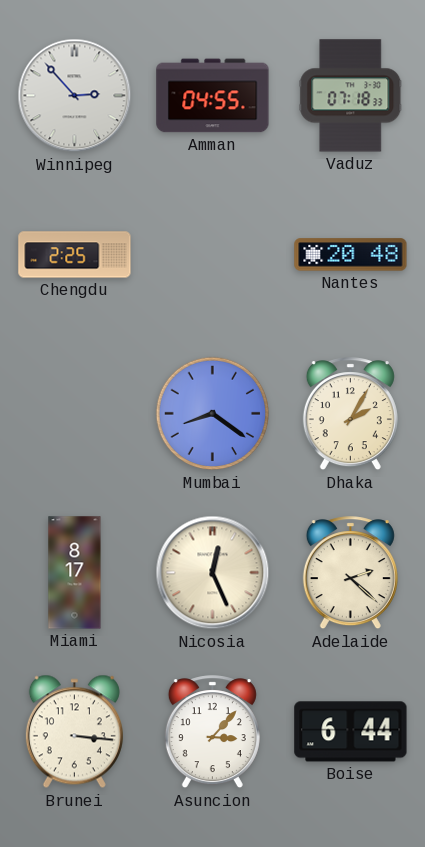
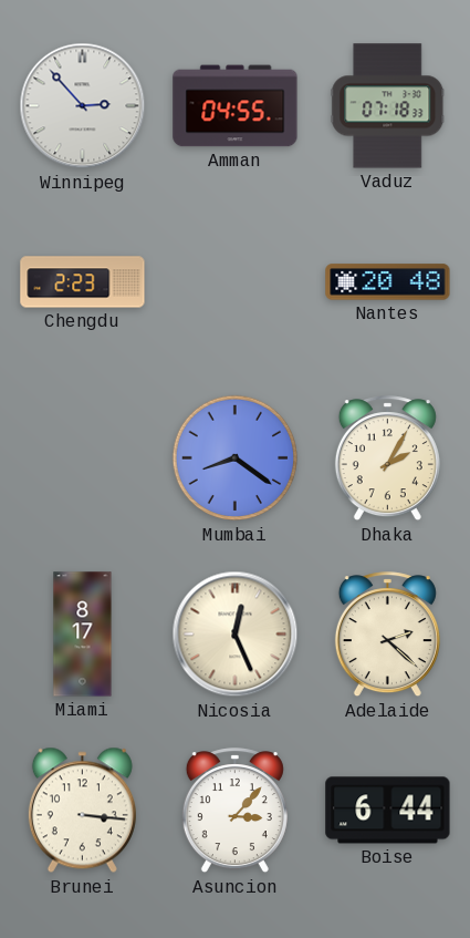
Chengdu: 2:25 -> 2:23
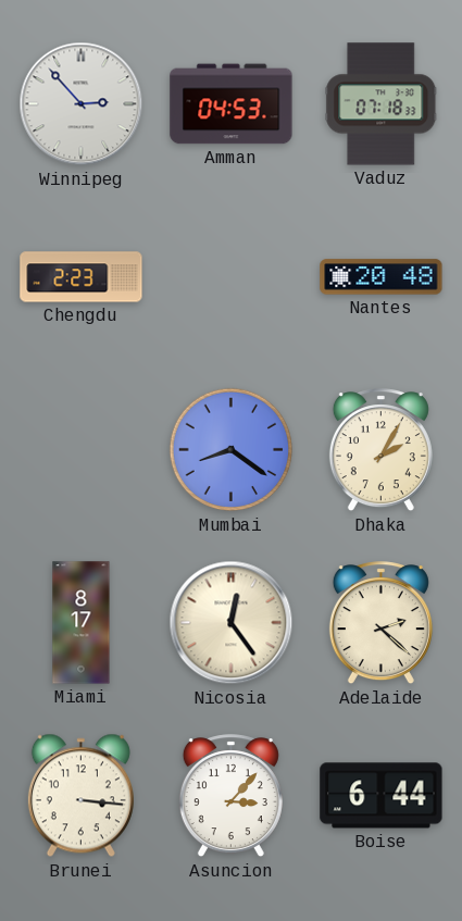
Amman: 04:55 -> 04:53
Nicosia: 12:26 -> 12:24
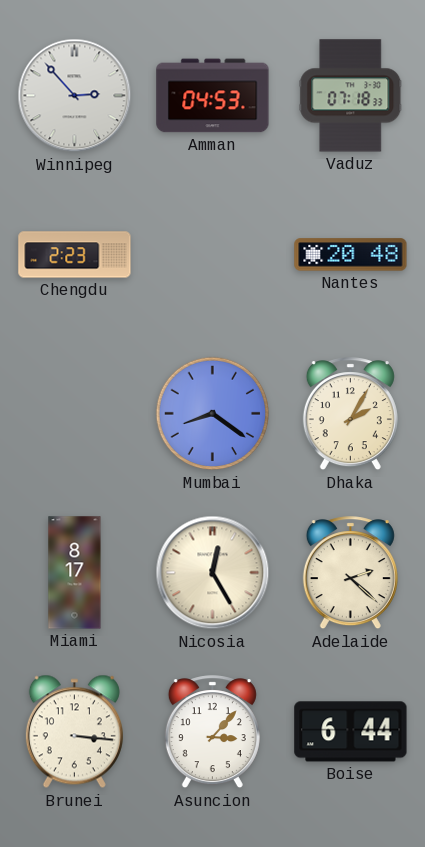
Nicosia: 12:24 -> 12:25
